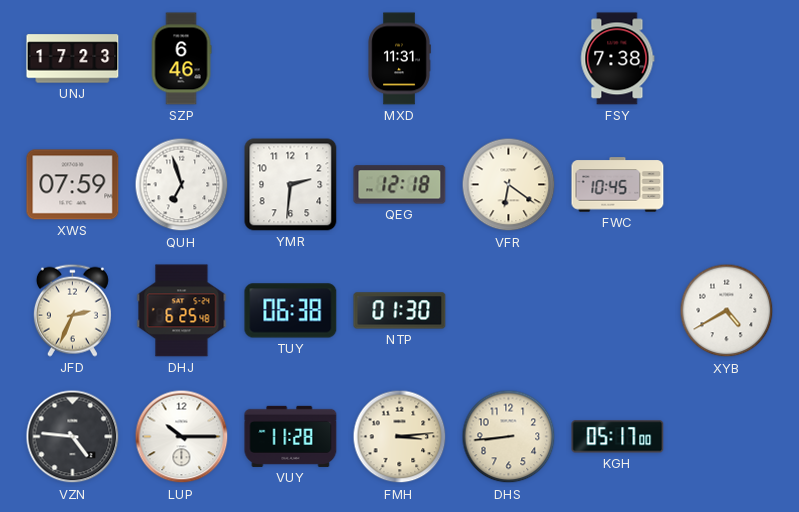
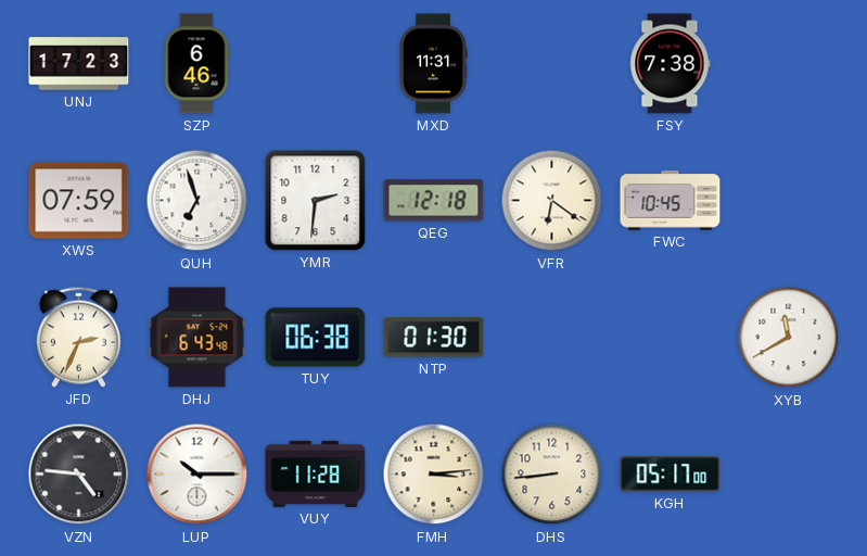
DHJ: 6:25 -> 6:43
XYB: 4:40 -> 11:40
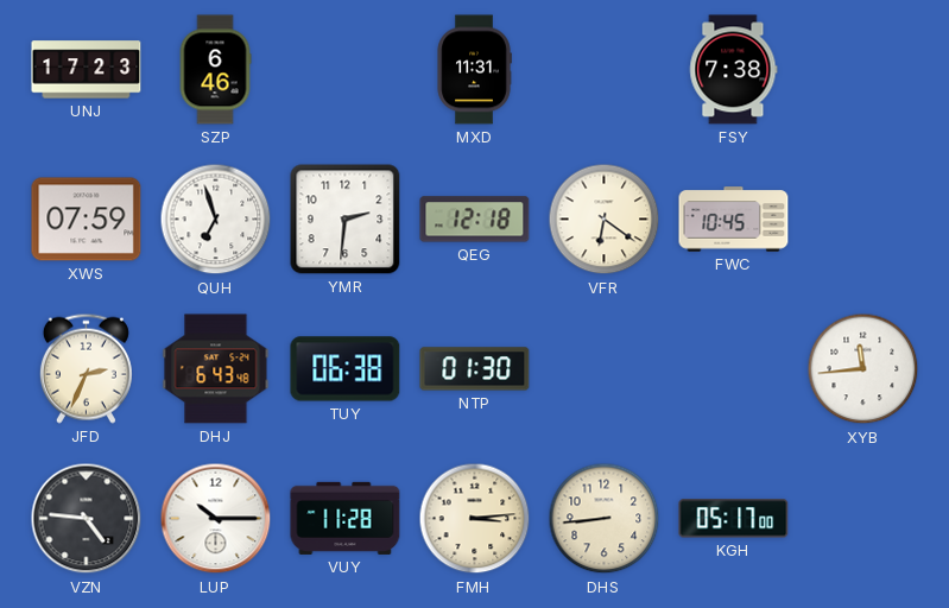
XYB: 11:40 -> 11:44
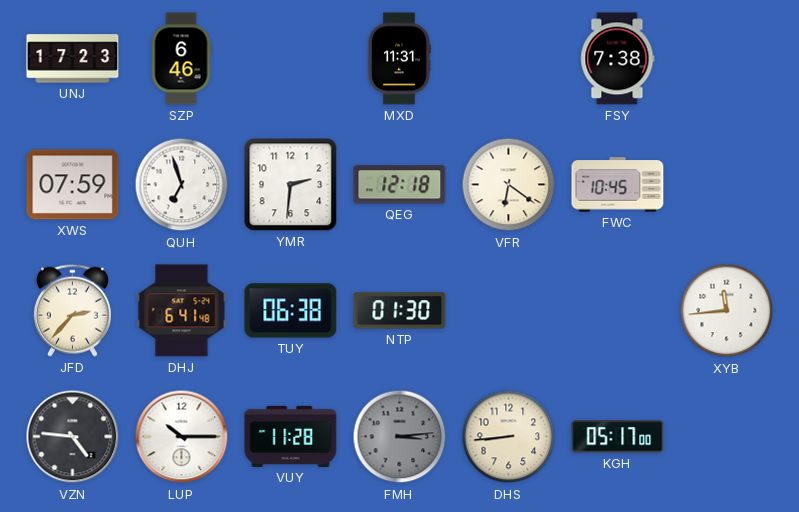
JFD: 2:34 -> 2:37
DHJ: 6:43 -> 6:41
FMH dial: cream -> grey
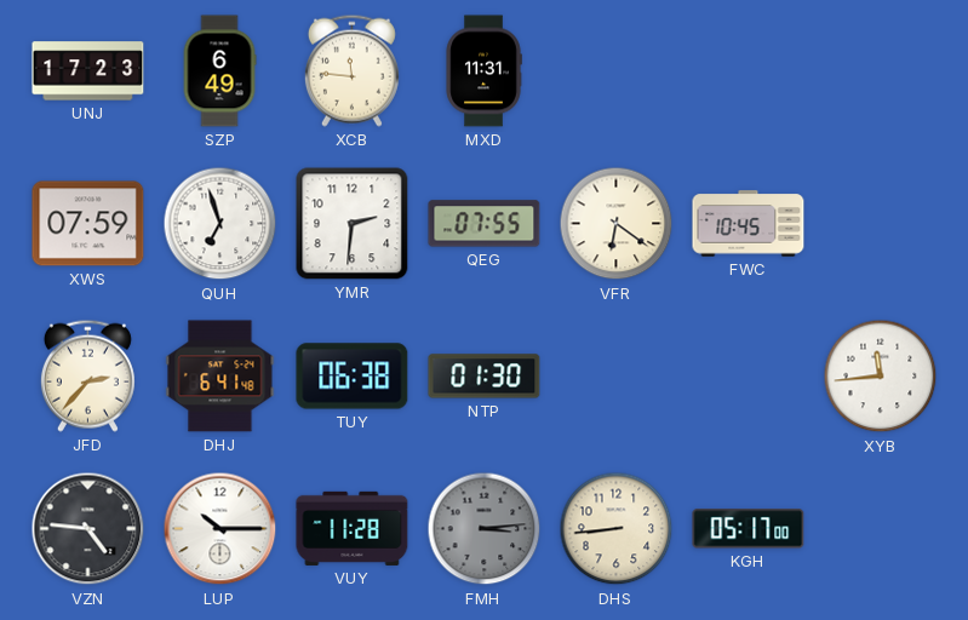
SZP: 6:46 -> 6:49
XCB: none -> 11:46
FSY: 7:38 -> none
QEG: 12:18 -> 07:55
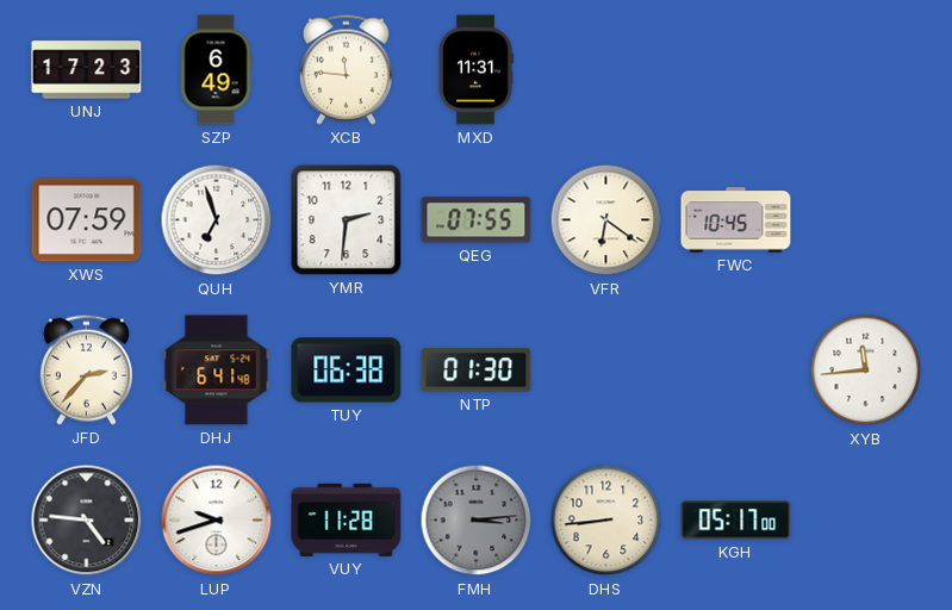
LUP: 10:15 -> 9:42
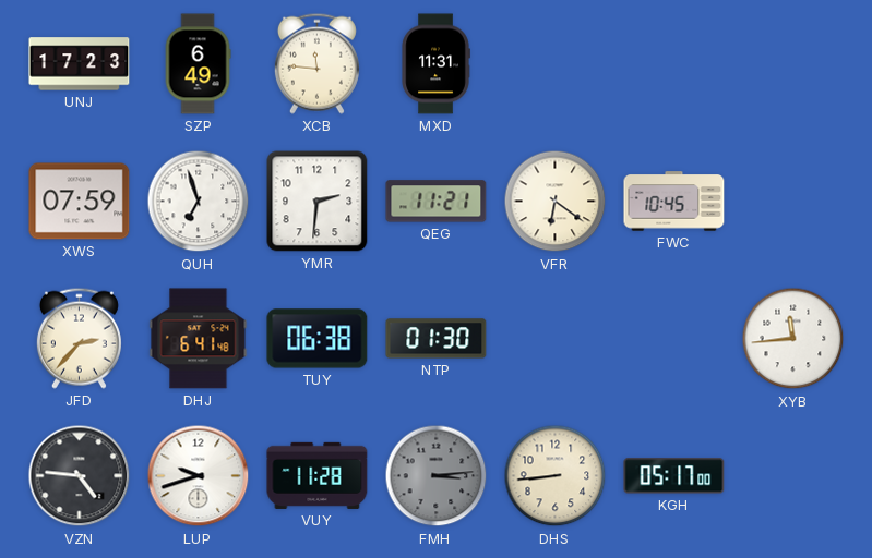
QEG: 07:55 -> 11:21
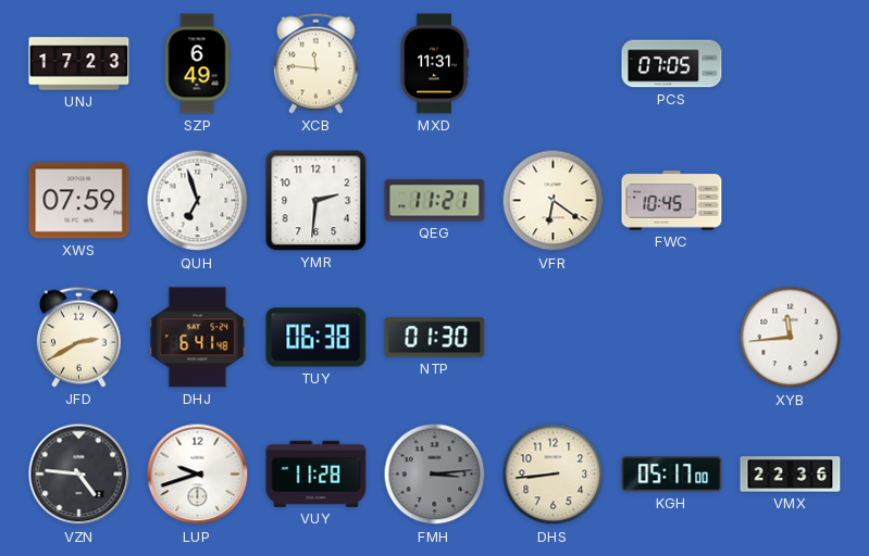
PCS: none -> 07:05
JFD: 2:37 -> 2:40
VMX: none -> 22:36
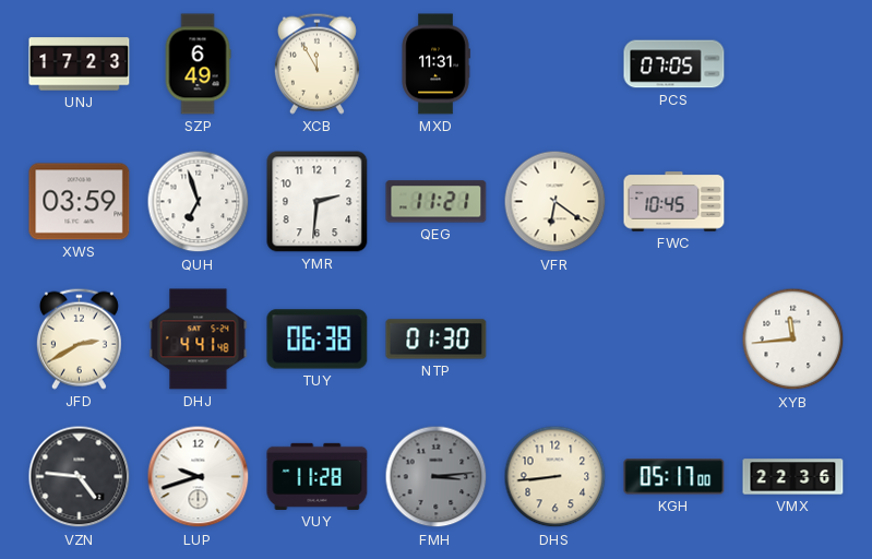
XCB: 11:46 -> 11:55
XWS: 07:59 -> 03:59
DHJ: 6:41 -> 4:41
